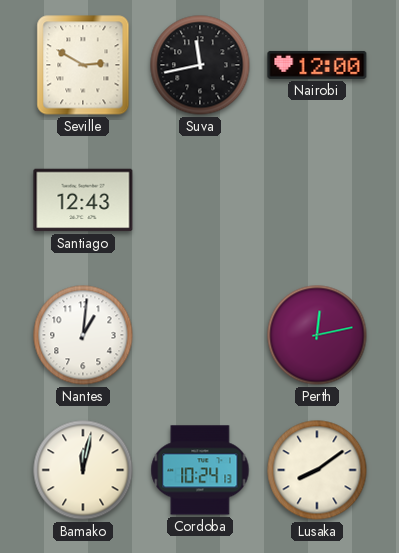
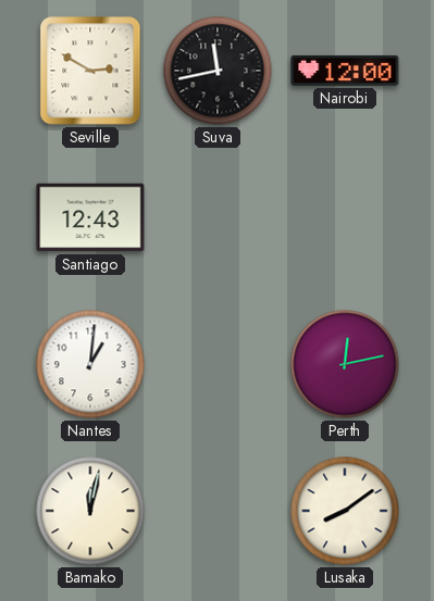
Cordoba: 10:24 -> none
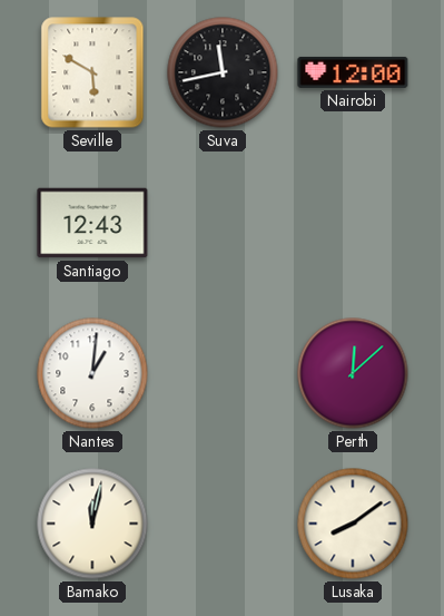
Seville: 2:50 -> 5:50
Perth: 12:13 -> 12:08
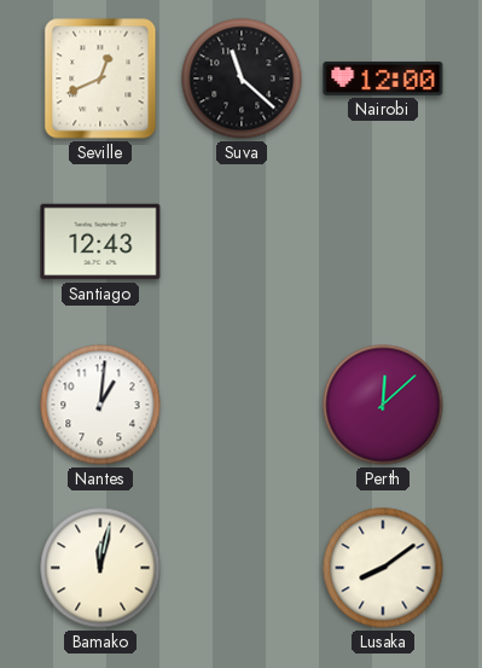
Seville: 5:50 -> 12:41
Suva: 11:43 -> 11:22
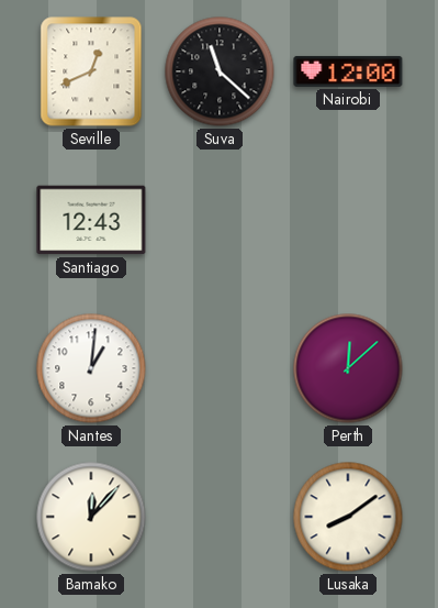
Bamako: 12:02 -> 12:07
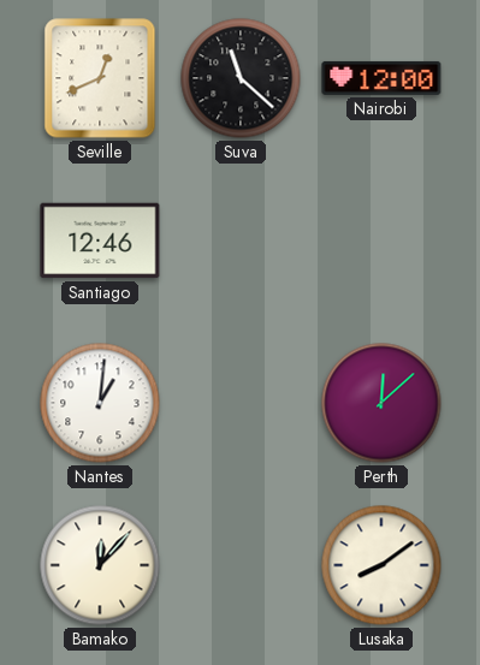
Santiago: 12:43 -> 12:46
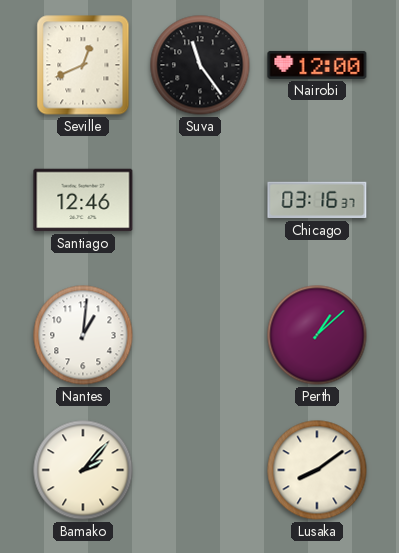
Suva: 11:22 -> 11:24
Chicago: none -> 03:16
Perth: 12:08 -> 1:08
Bamako: 12:07 -> 2:07
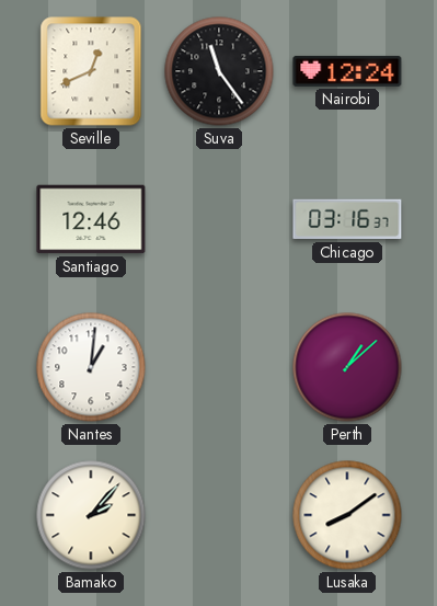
Nairobi: 12:00 -> 12:24
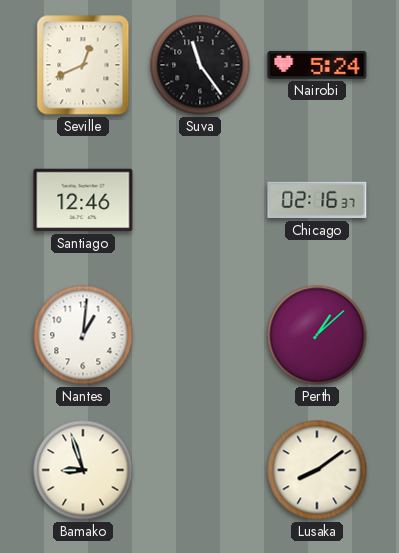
Nairobi: 12:24 -> 5:24
Chicago: 03:16 -> 02:16
Bamako: 2:07 -> 8:57
